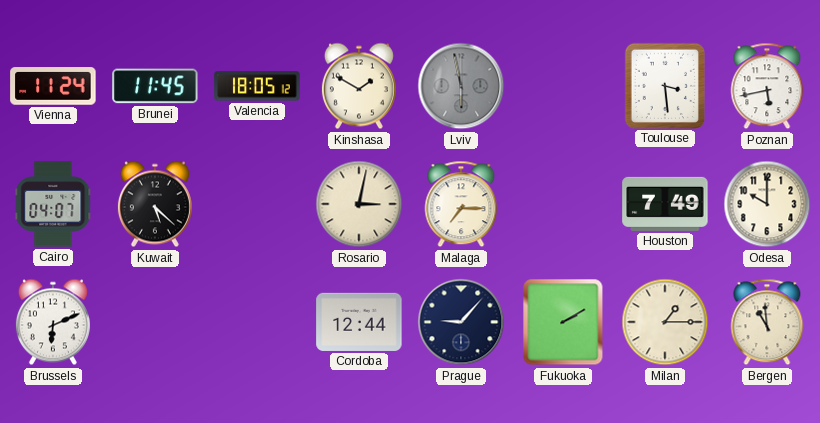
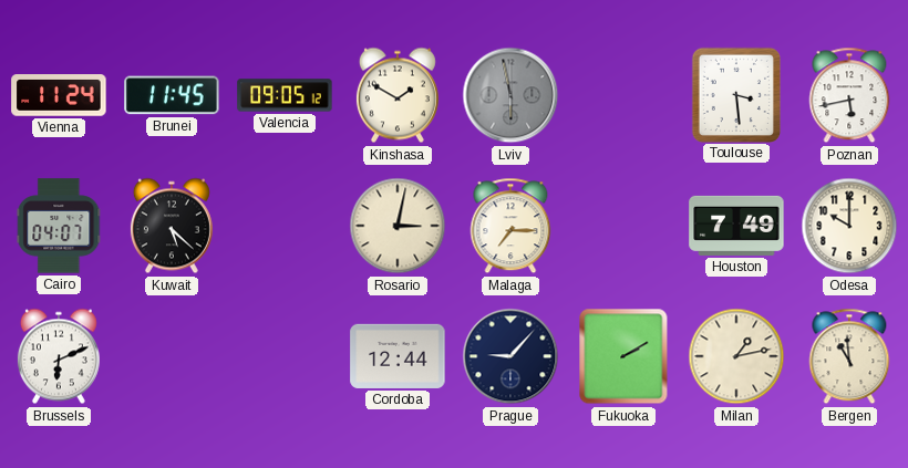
Valencia: 18:05 -> 09:05
Milan: 1:15 -> 1:13
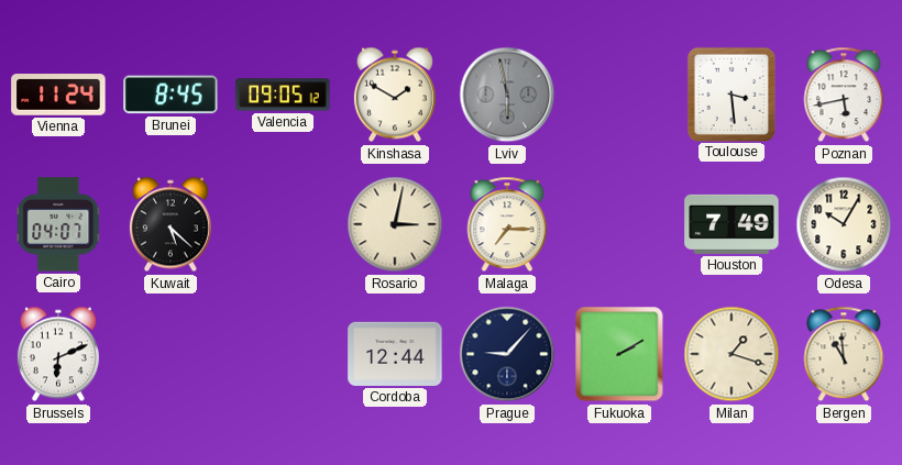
Brunei: 11:45 -> 8:45
Odesa: 10:00 -> 10:05
Milan: 1:13 -> 1:18
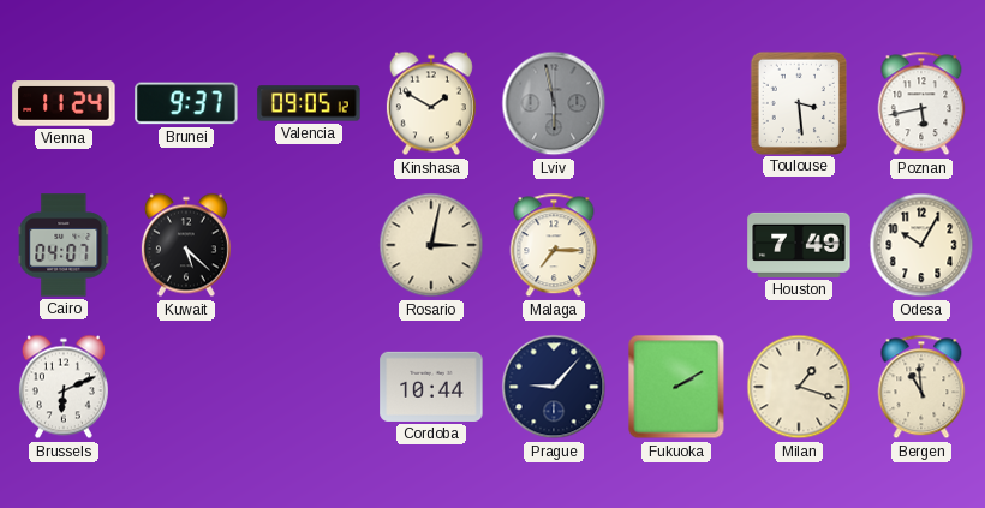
Brunei: 8:45 -> 9:37
Cordoba: 12:44 -> 10:44
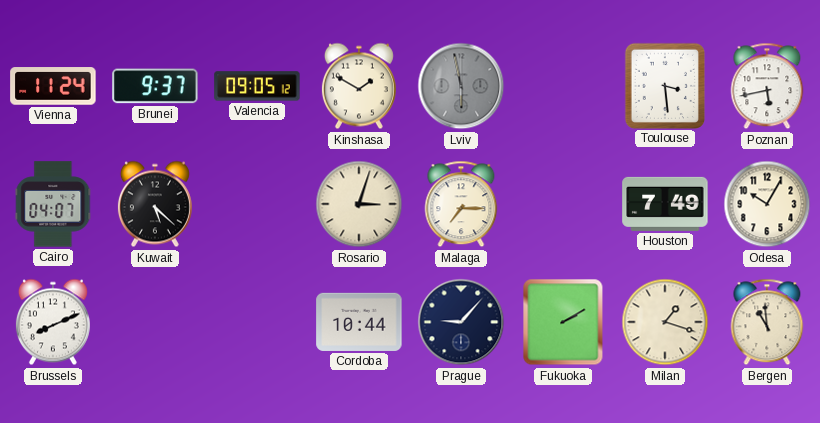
Rosario: 3:02 -> 3:03
Brussels: 6:11 -> 8:11
